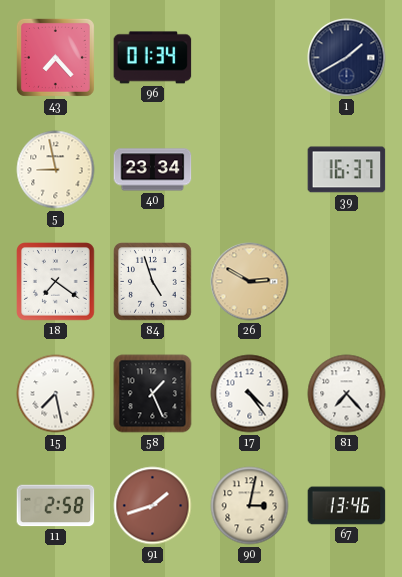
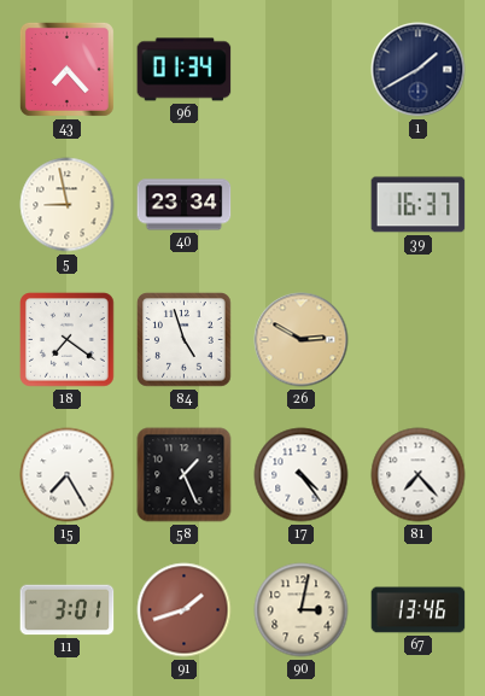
15: 7:28 -> 7:25
11: 2:58 -> 3:01
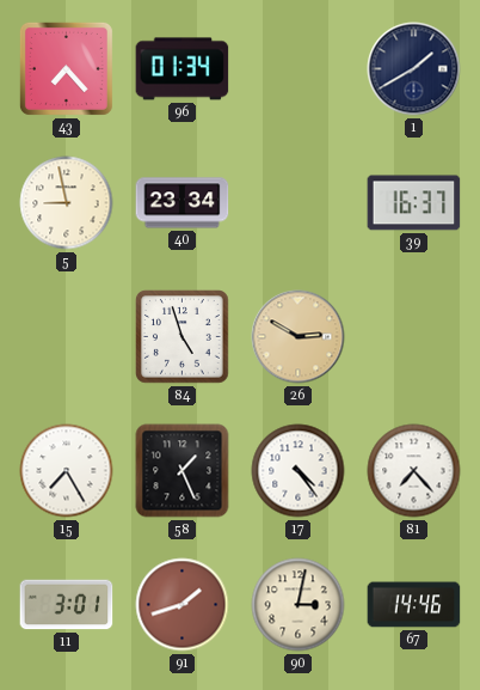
18: 7:21 -> none
67: 13:46 -> 14:46
